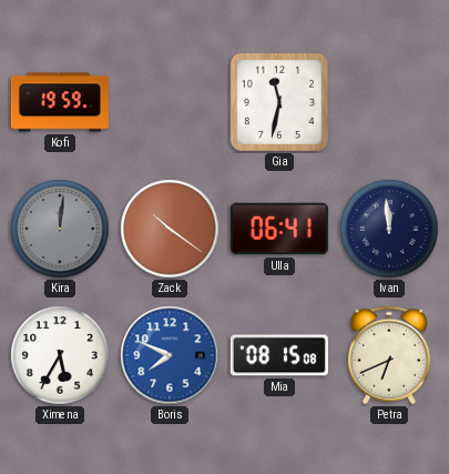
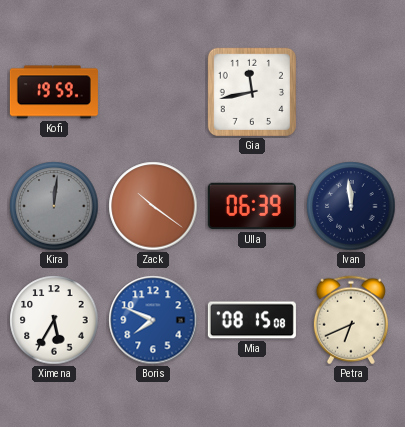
Gia: 11:32 -> 11:43
Ulla: 06:41 -> 06:39
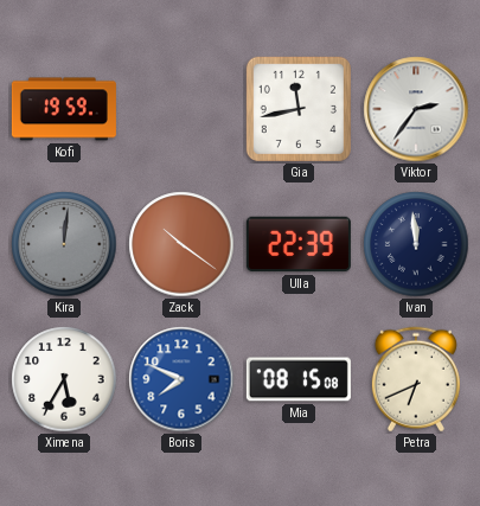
Viktor: none -> 2:36
Ulla: 06:39 -> 22:39
